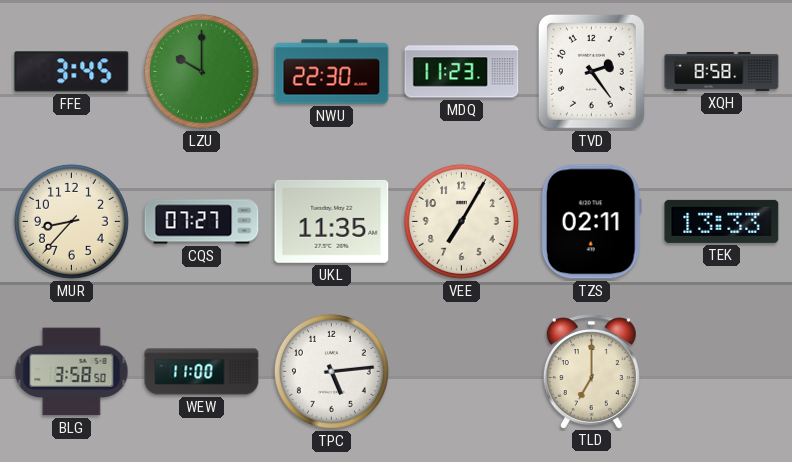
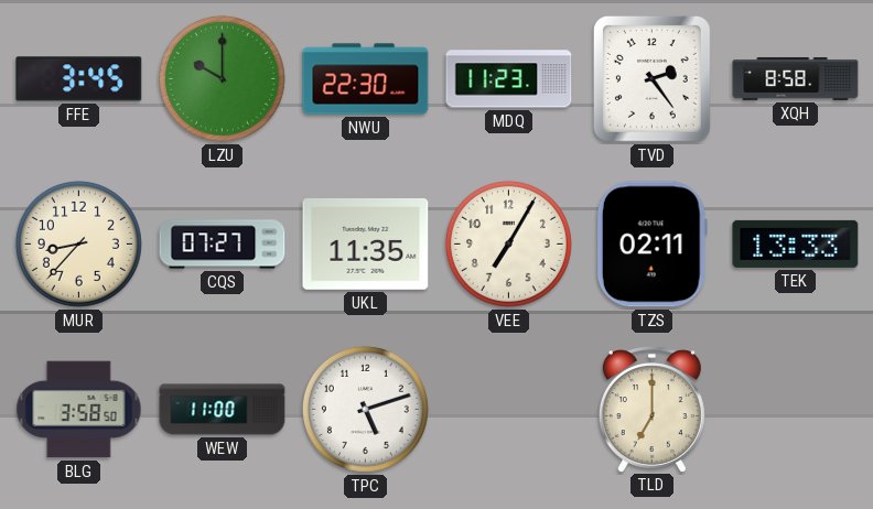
TPC: 5:14 -> 5:12
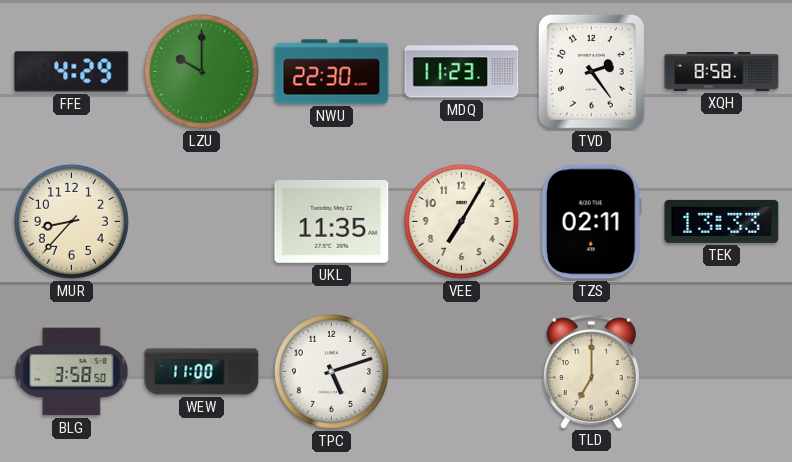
FFE: 3:45 -> 4:29
CQS: 07:27 -> none
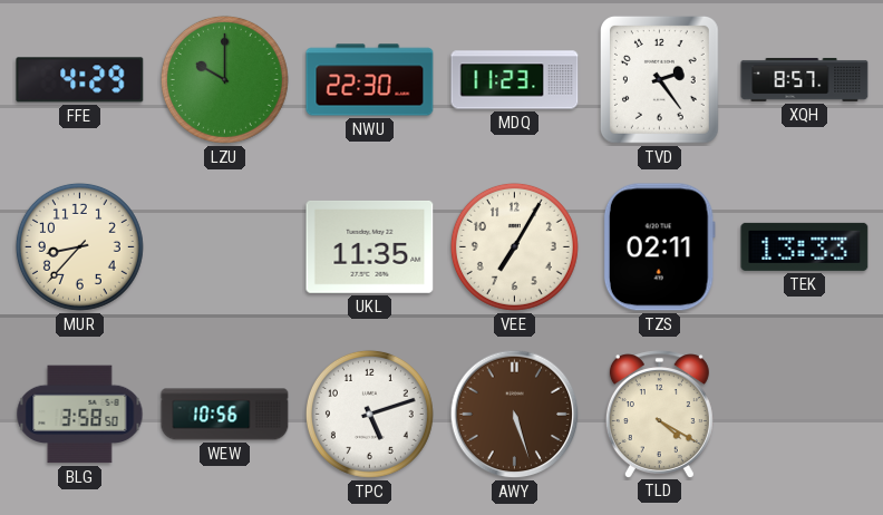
XQH: 8:58 -> 8:57
WEW: 11:00 -> 10:56
AWY: none -> 5:27
TLD: 7:00 -> 4:20
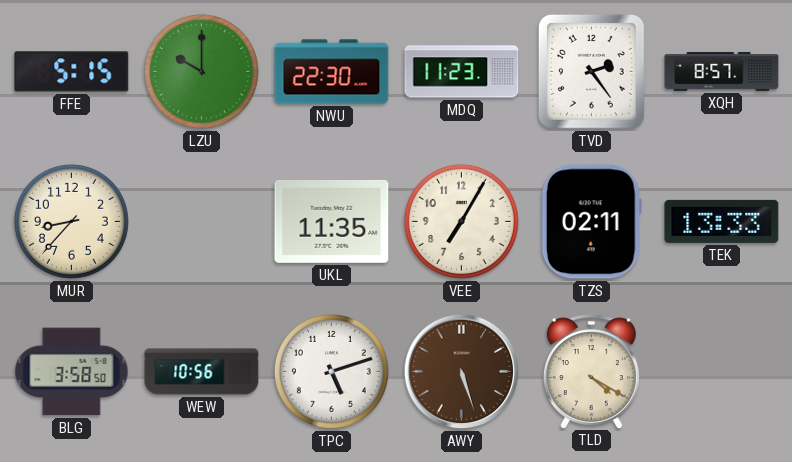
FFE: 4:29 -> 5:15
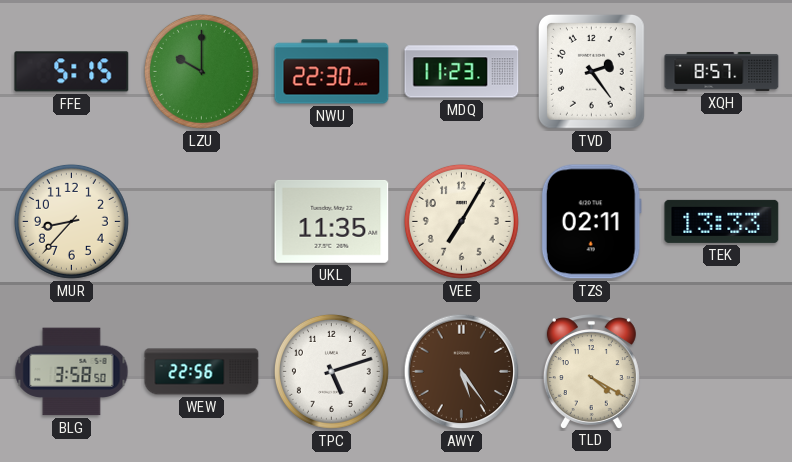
WEW: 10:56 -> 22:56
AWY: 5:27 -> 5:24
